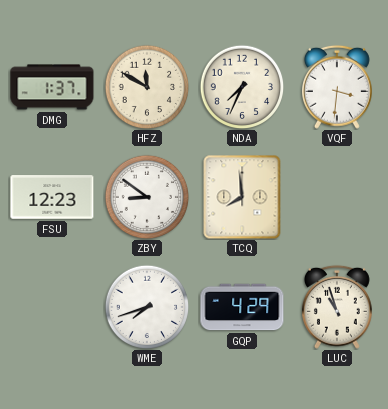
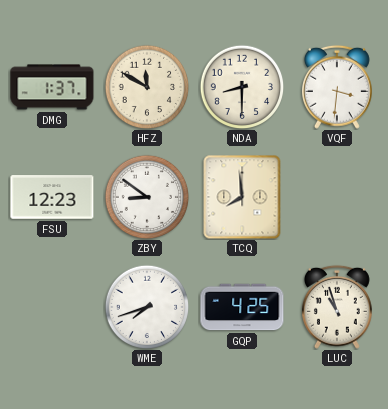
NDA: 7:34 -> 8:30
GQP: 4:29 -> 4:25
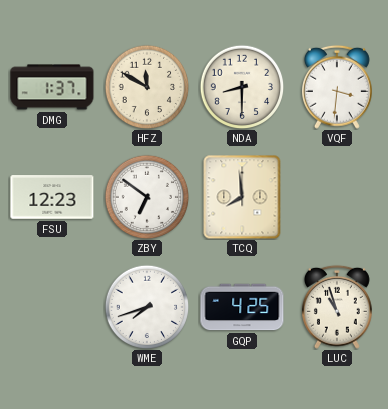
ZBY: 8:51 -> 6:51
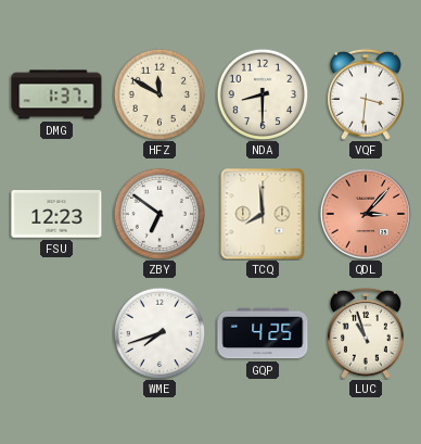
QDL: none -> 3:07
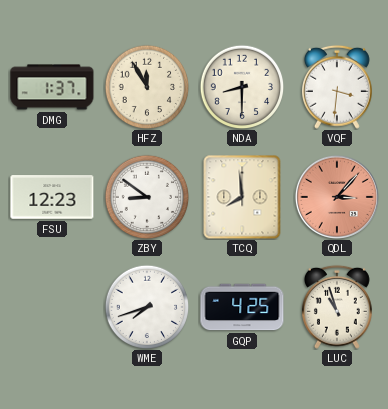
HFZ: 11:50 -> 11:55
ZBY: 6:51 -> 8:51
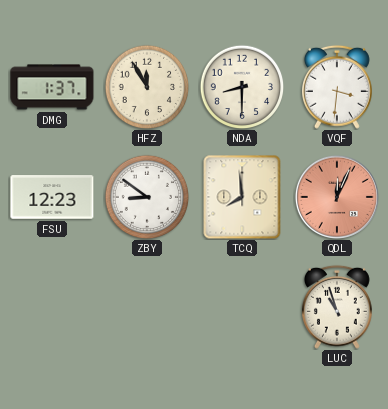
QDL: 3:07 -> 12:04
WME: 7:42 -> none
GQP: 4:25 -> none
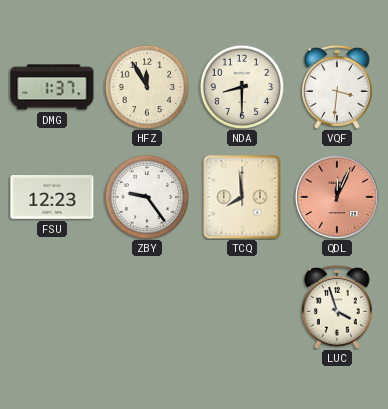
ZBY: 8:51 -> 9:24
LUC: 10:57 -> 3:57
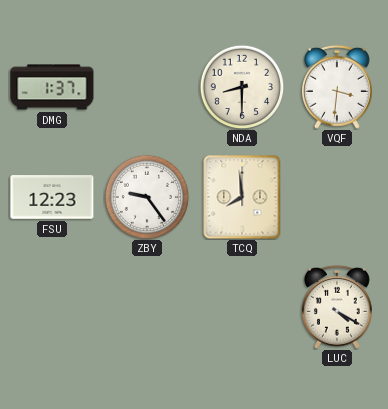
HFZ: 11:55 -> none
QDL: 12:04 -> none
LUC: 3:57 -> 4:20
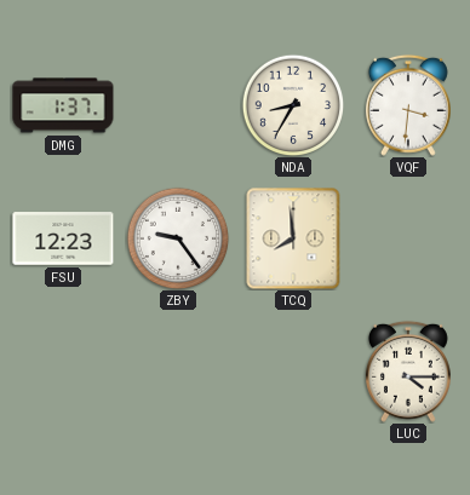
NDA: 8:30 -> 8:35
LUC: 4:20 -> 4:15
